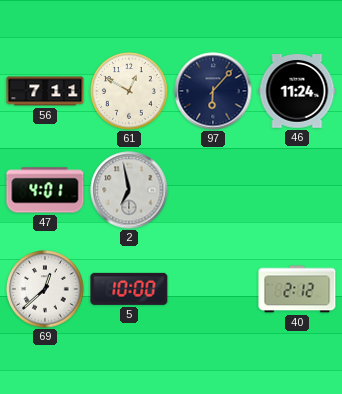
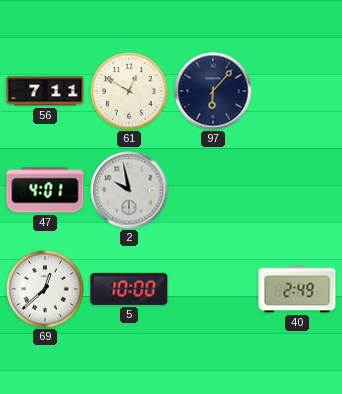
46: 11:24 -> none
2: 6:58 -> 9:58
40: 2:12 -> 2:49
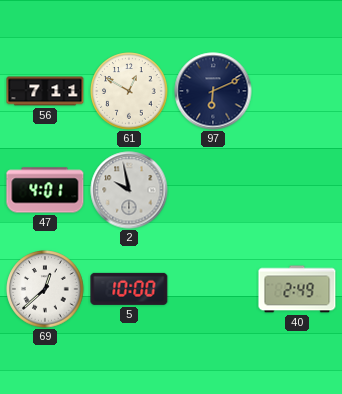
97: 6:07 -> 6:11
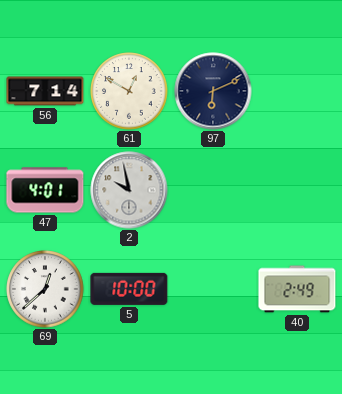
56: 7:11 -> 7:14
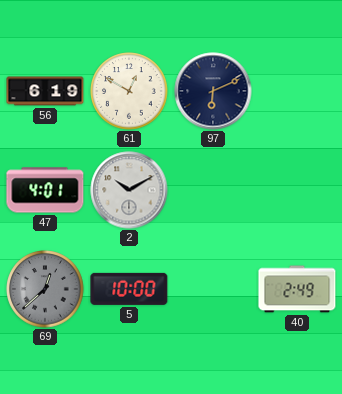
56: 7:14 -> 6:19
2: 9:58 -> 10:10
69 dial: white -> grey
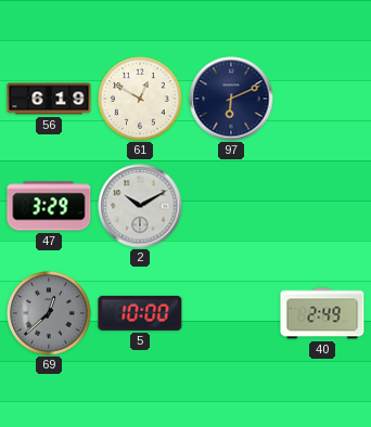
47: 4:01 -> 3:29
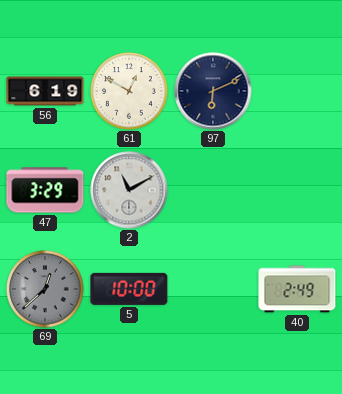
2: 10:10 -> 11:10
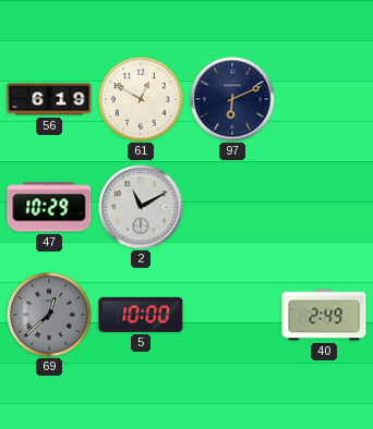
47: 3:29 -> 10:29
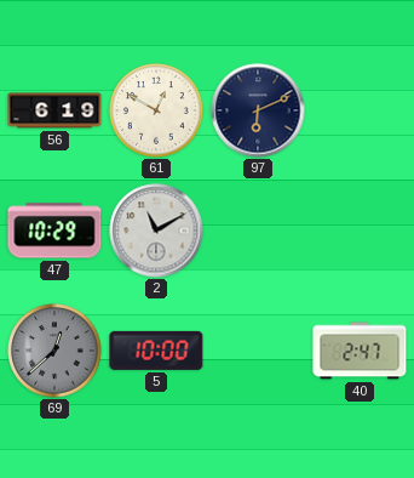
40: 2:49 -> 2:47
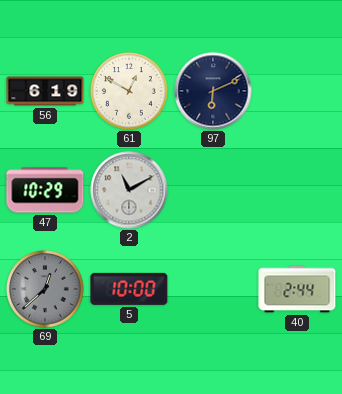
40: 2:47 -> 2:44
